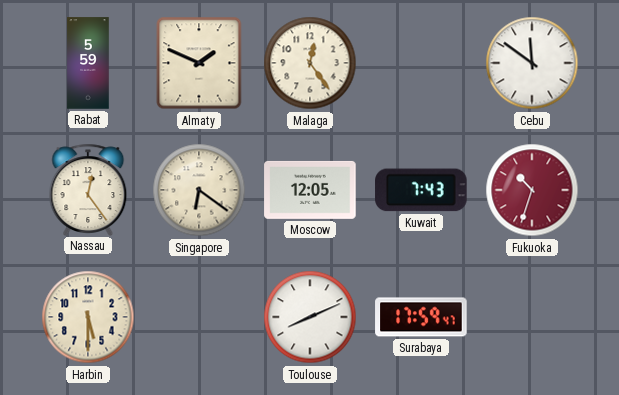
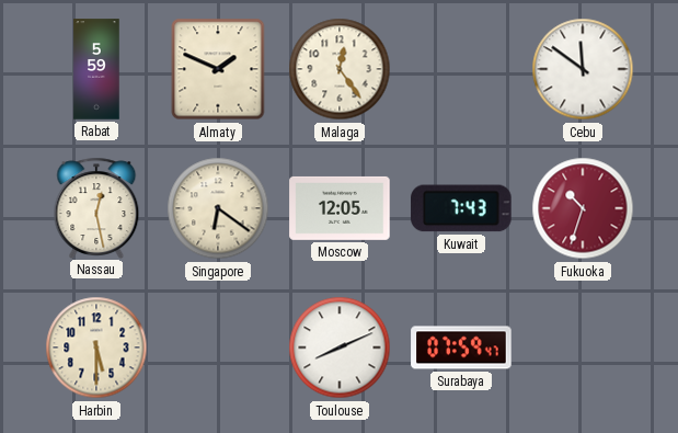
Nassau: 12:24 -> 12:28
Surabaya: 17:59 -> 07:59
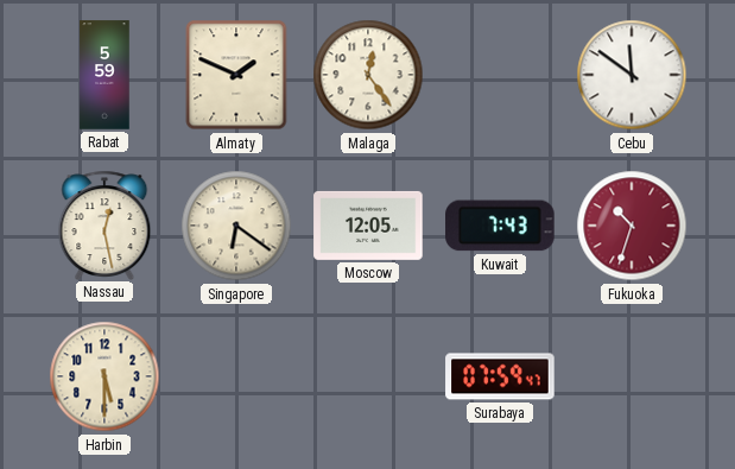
Toulouse: 8:11 -> none
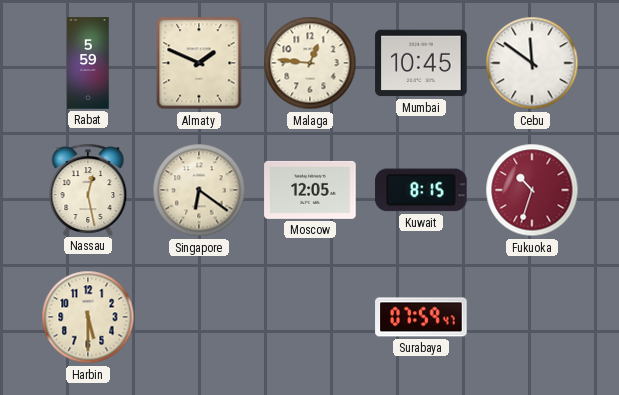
Malaga: 12:24 -> 12:46
Mumbai: none -> 10:45
Kuwait: 7:43 -> 8:15
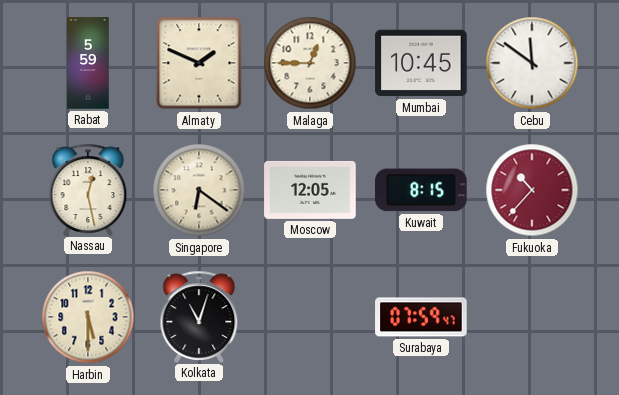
Malaga: 12:46 -> 12:45
Fukuoka: 10:33 -> 10:37
Kolkata: none -> 11:03
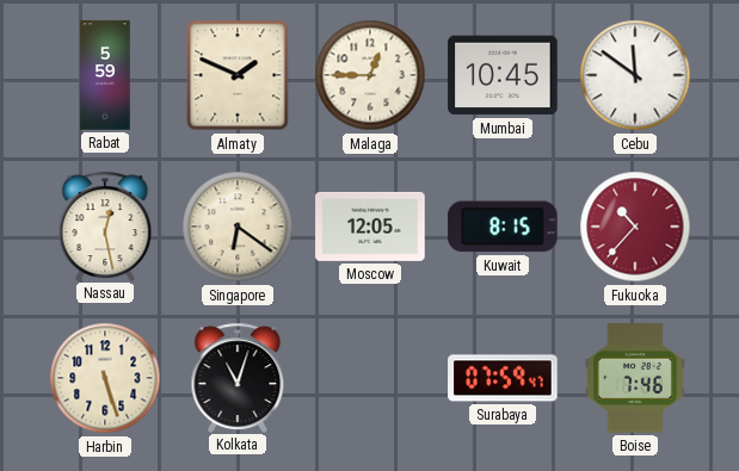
Harbin: 5:30 -> 5:27
Boise: none -> 7:46
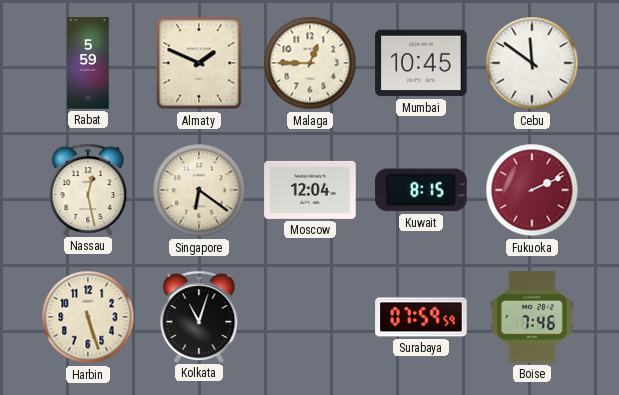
Moscow: 12:05 -> 12:04
Fukuoka: 10:37 -> 2:11
Surabaya: 07:59:47 -> 07:59:59
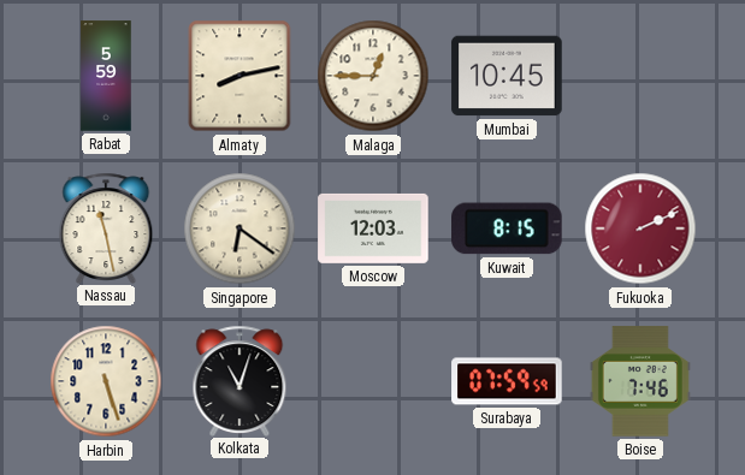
Almaty: 1:49 -> 8:13
Cebu: 11:51 -> none
Nassau: 12:28 -> 11:28
Moscow: 12:04 -> 12:03
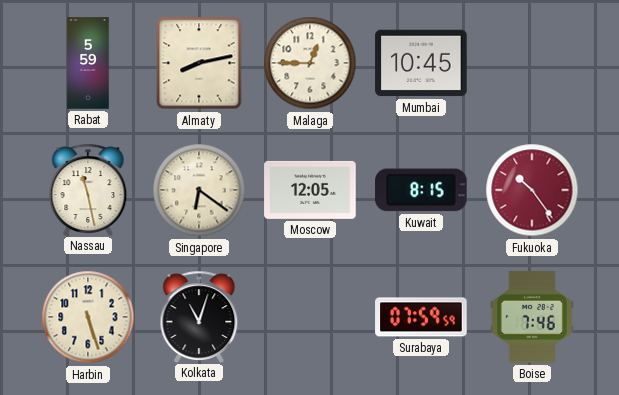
Moscow: 12:03 -> 12:05
Fukuoka: 2:11 -> 10:24
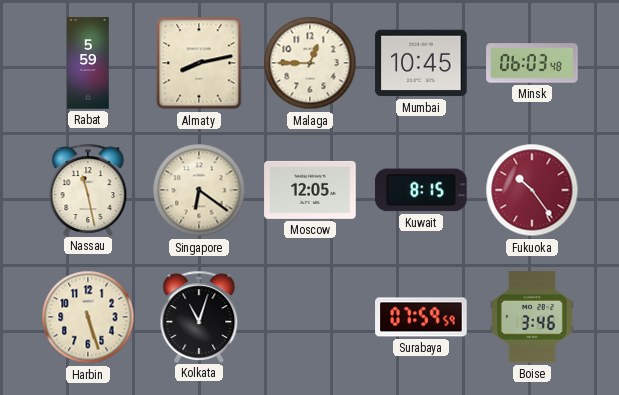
Minsk: none -> 06:03
Boise: 7:46 -> 3:46
